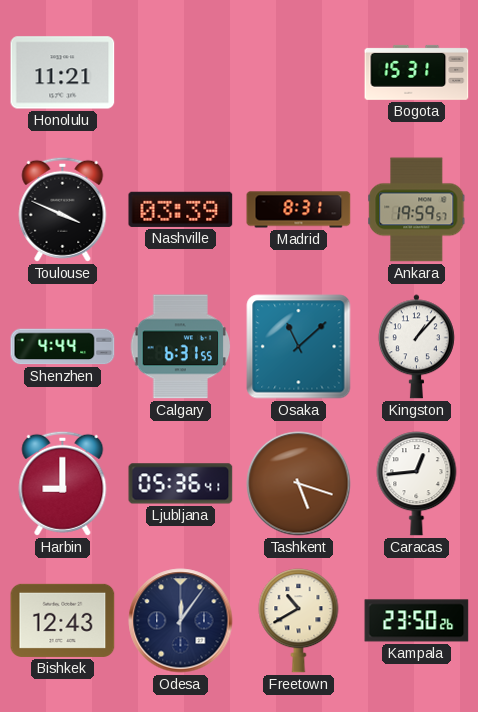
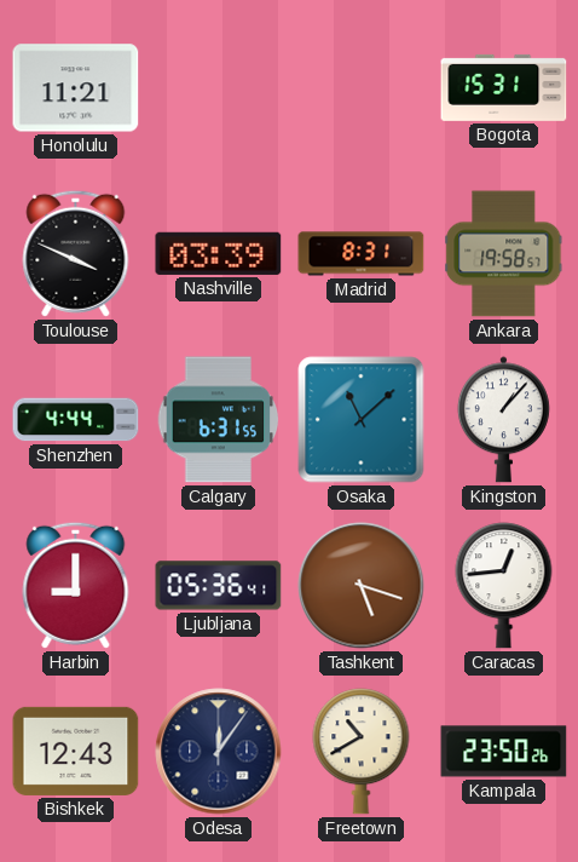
Ankara: 19:59 -> 19:58
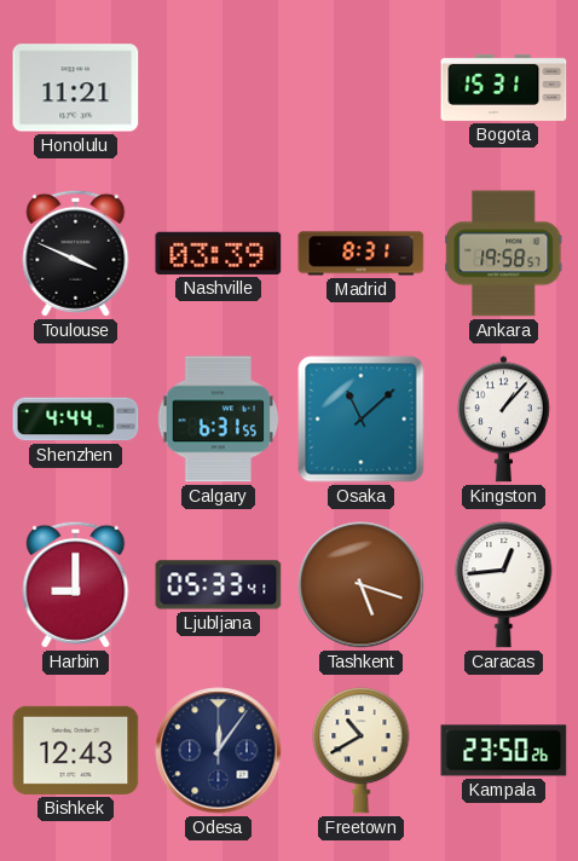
Ljubljana: 05:36 -> 05:33
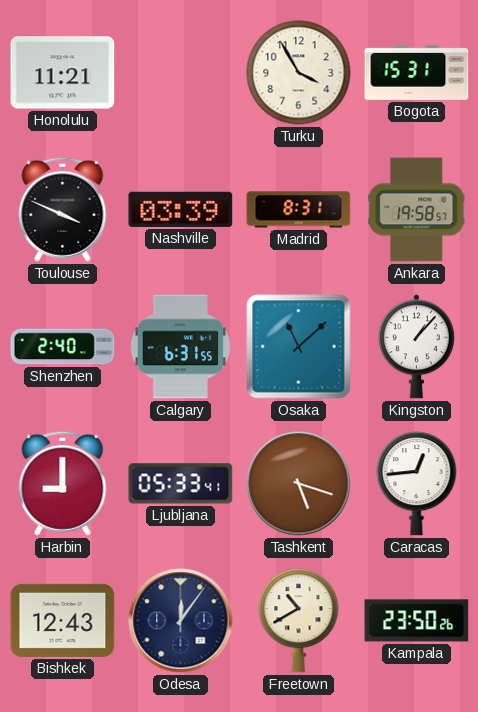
Turku: none -> 3:55
Shenzhen: 4:44 -> 2:40
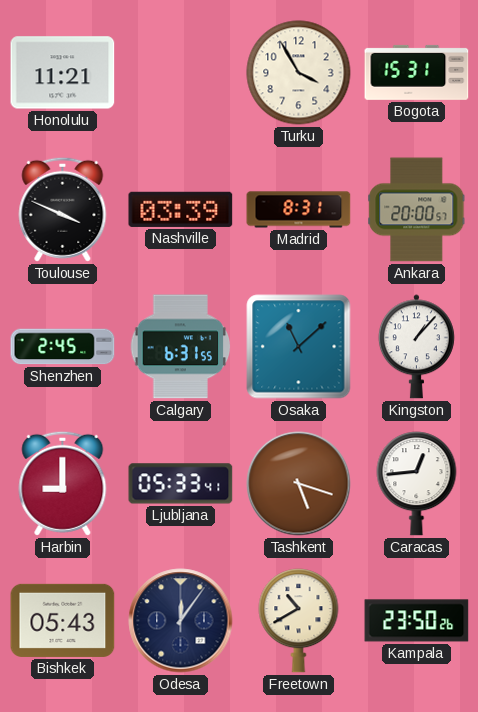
Ankara: 19:58 -> 20:00
Shenzhen: 2:40 -> 2:45
Bishkek: 12:43 -> 05:43
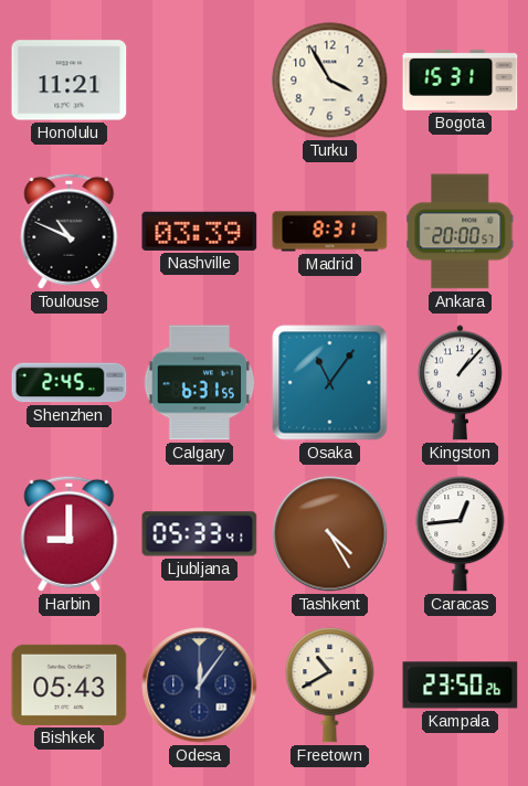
Toulouse: 3:49 -> 10:49
Osaka: 11:08 -> 11:06
Tashkent: 5:18 -> 4:25
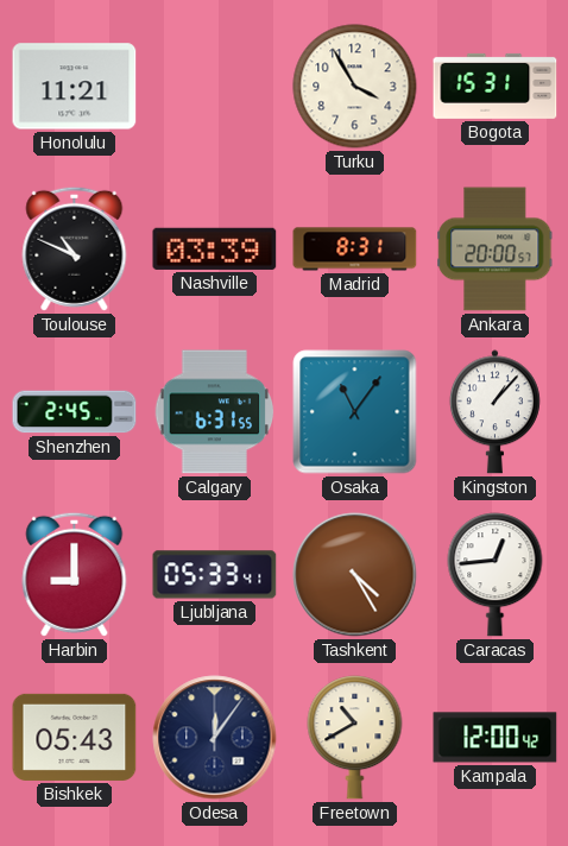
Kampala: 23:50 -> 12:00
